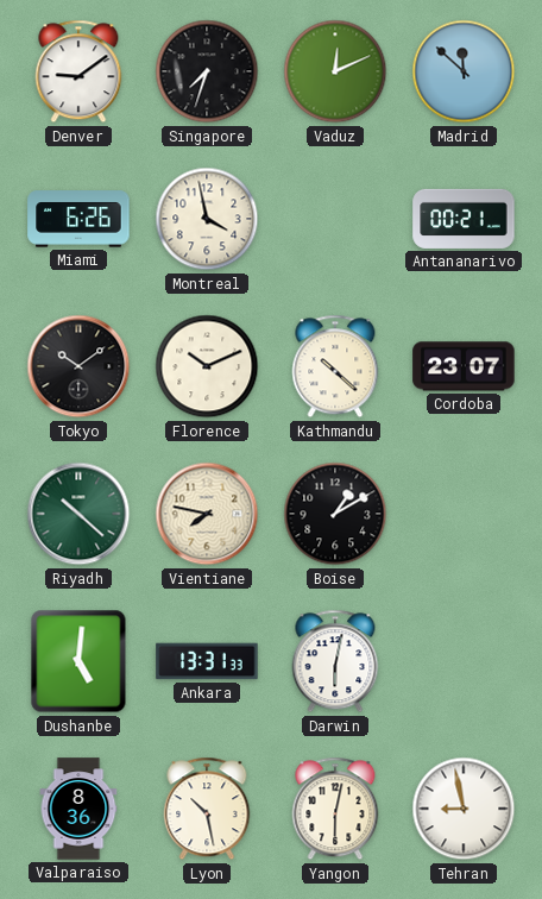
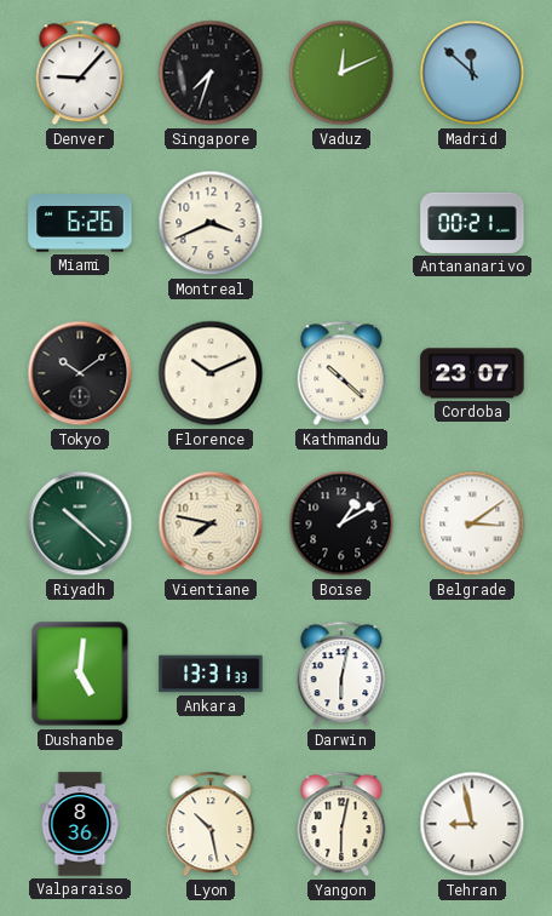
Denver: 9:09 -> 9:07
Montreal: 3:58 -> 3:41
Belgrade: none -> 3:09
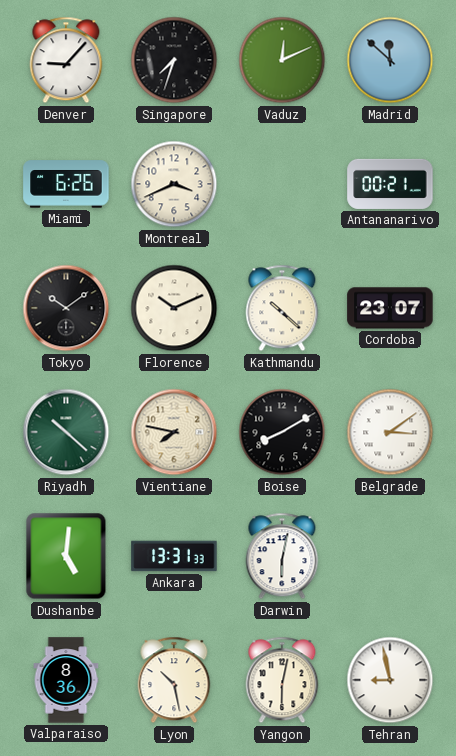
Boise: 1:10 -> 8:10
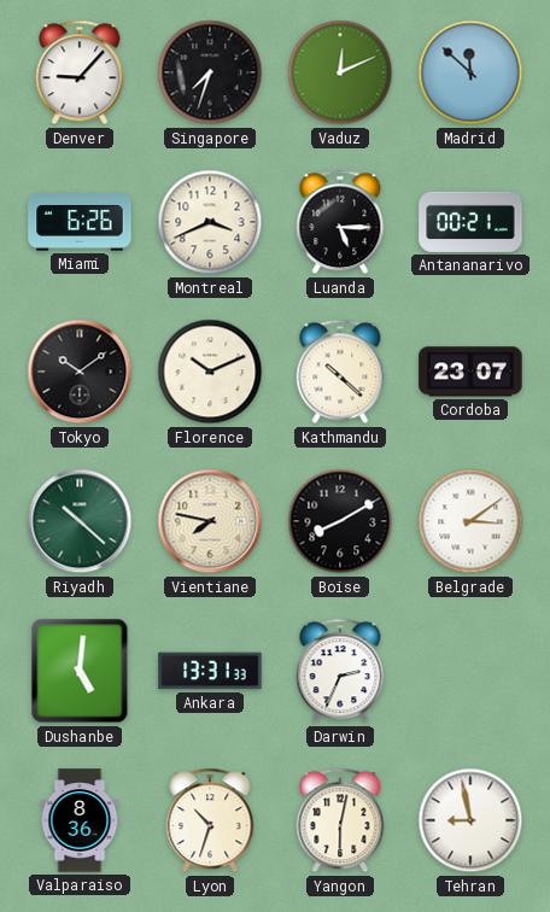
Luanda: none -> 5:15
Darwin: 6:02 -> 2:34
Lyon: 10:28 -> 10:33
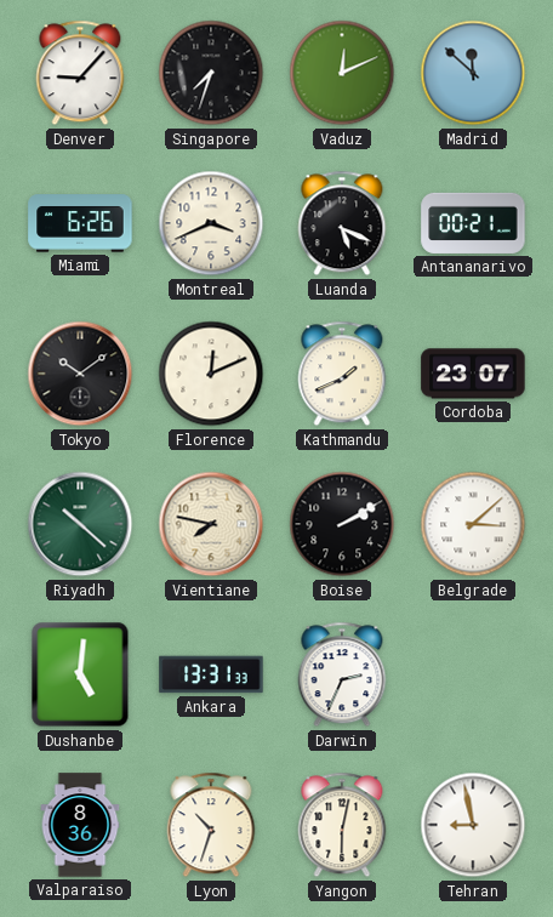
Luanda: 5:15 -> 5:19
Florence: 10:11 -> 12:11
Kathmandu: 10:22 -> 1:41
Boise: 8:10 -> 2:10
Belgrade: 3:09 -> 3:08
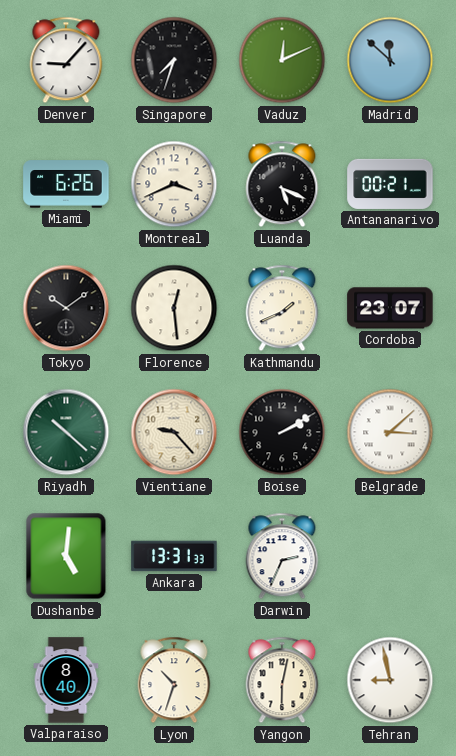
Florence: 12:11 -> 12:29
Vientiane: 7:47 -> 9:23
Valparaiso: 8:36 -> 8:40
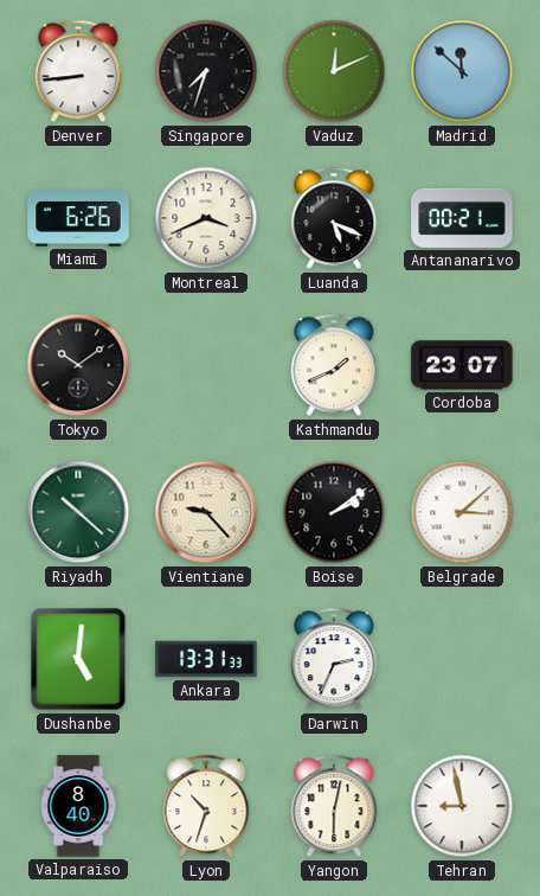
Denver: 9:07 -> 8:44
Florence: 12:29 -> none
Boise: 2:10 -> 2:09
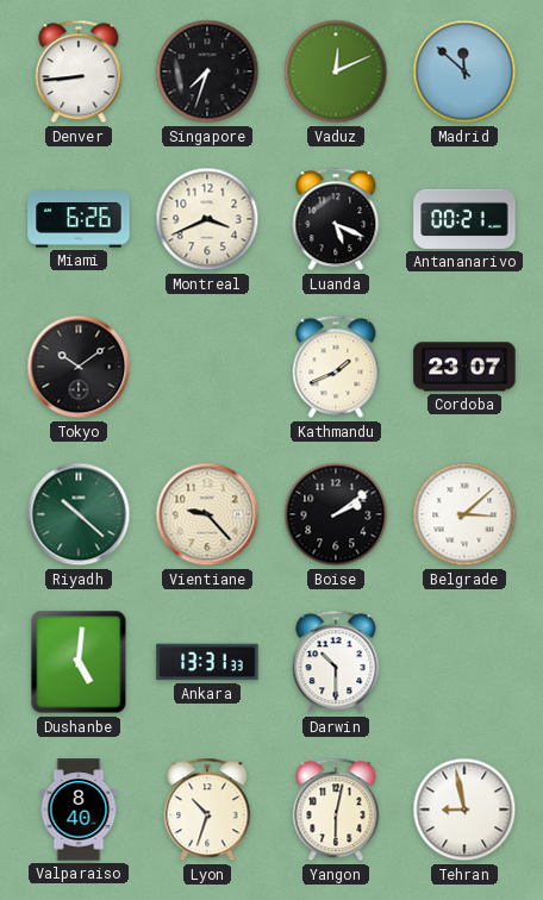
Darwin: 2:34 -> 10:30
